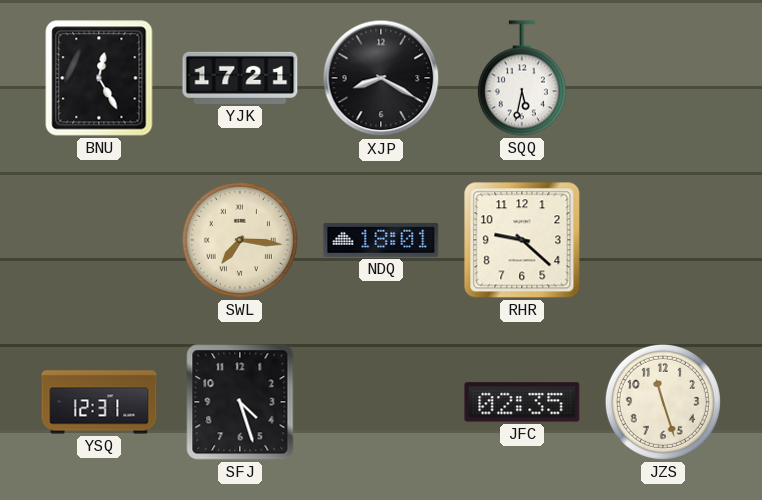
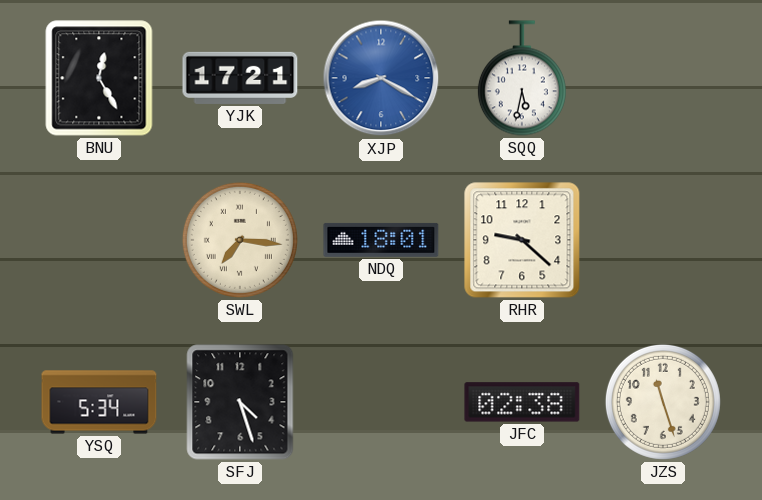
XJP dial: black -> blue
YSQ: 12:31 -> 5:34
JFC: 02:35 -> 02:38
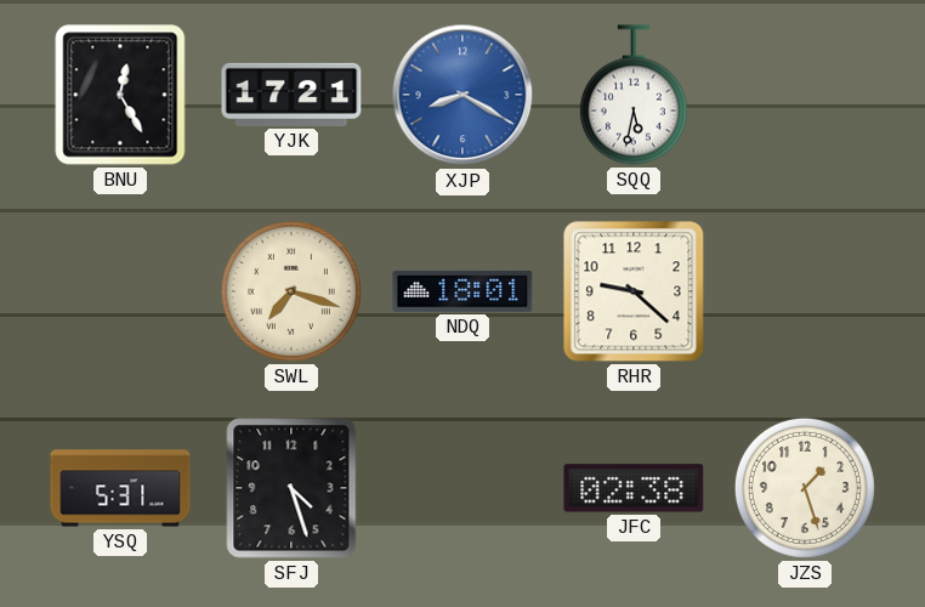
SWL: 7:16 -> 7:18
YSQ: 5:34 -> 5:31
JZS: 11:27 -> 1:27
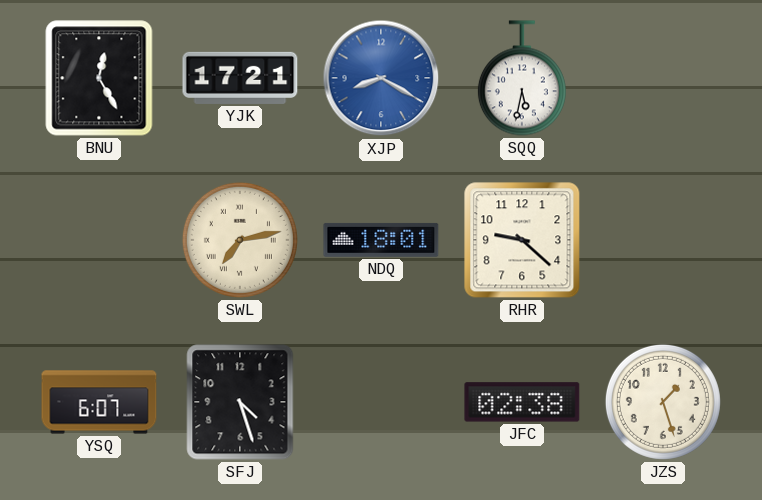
SWL: 7:18 -> 7:13
YSQ: 5:31 -> 6:07
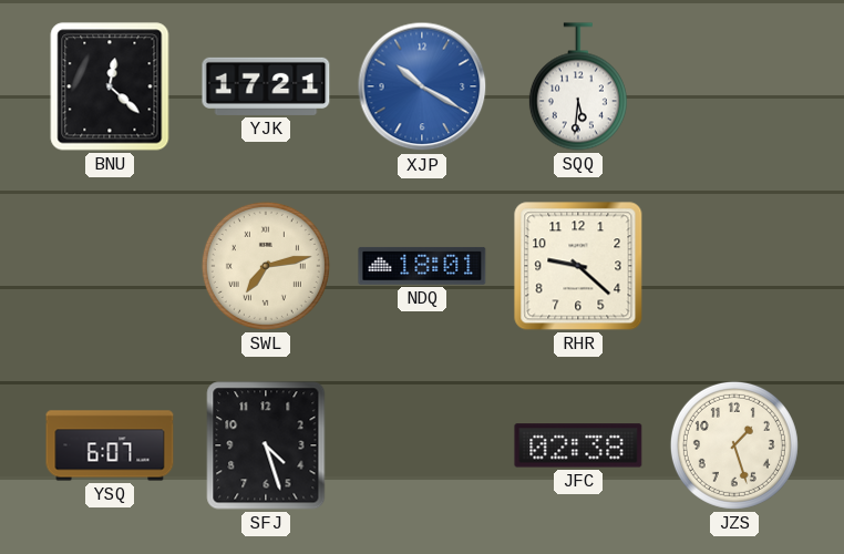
BNU: 12:25 -> 12:22
XJP: 8:20 -> 10:20
SQQ: 5:32 -> 5:31
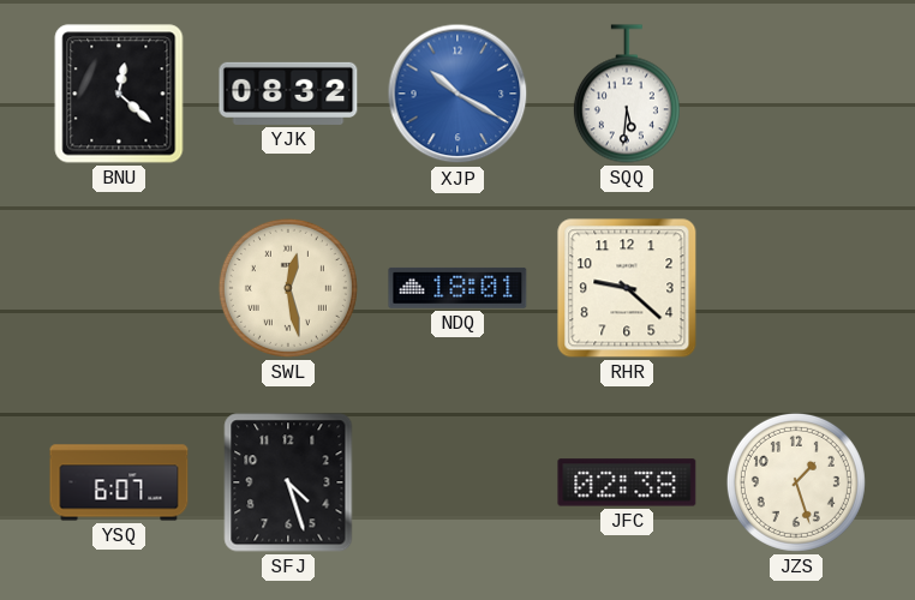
YJK: 17:21 -> 08:32
SWL: 7:13 -> 12:28
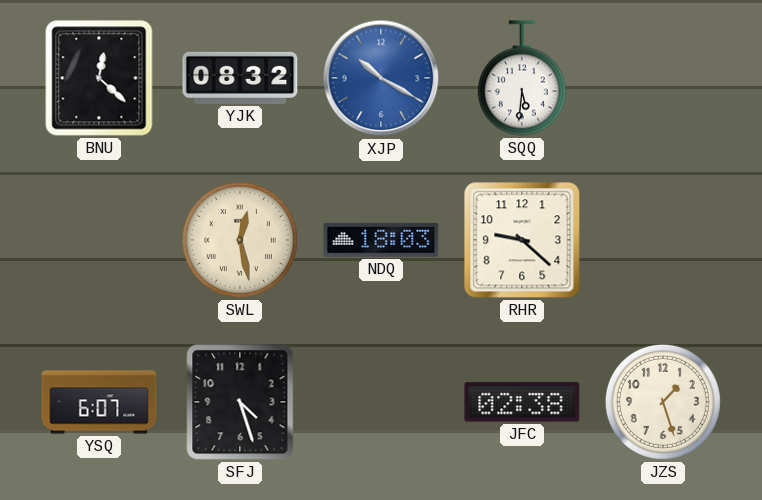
NDQ: 18:01 -> 18:03
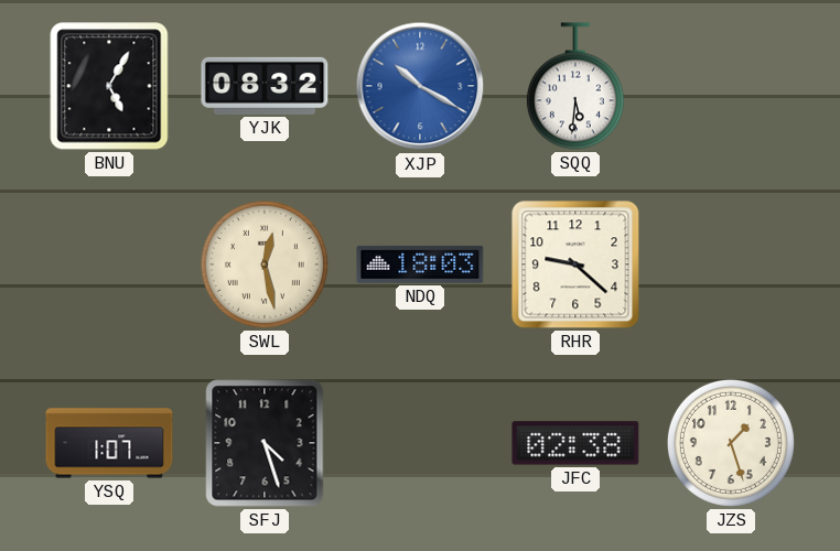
BNU: 12:22 -> 5:05
YSQ: 6:07 -> 1:07
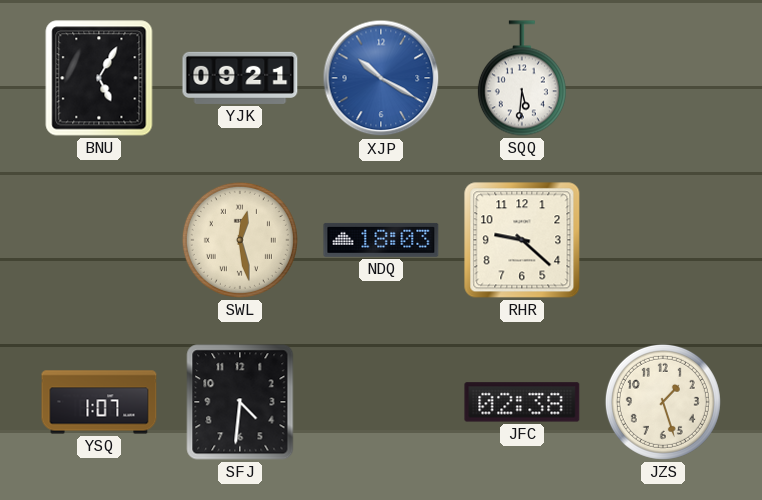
YJK: 08:32 -> 09:21
SFJ: 4:27 -> 4:31
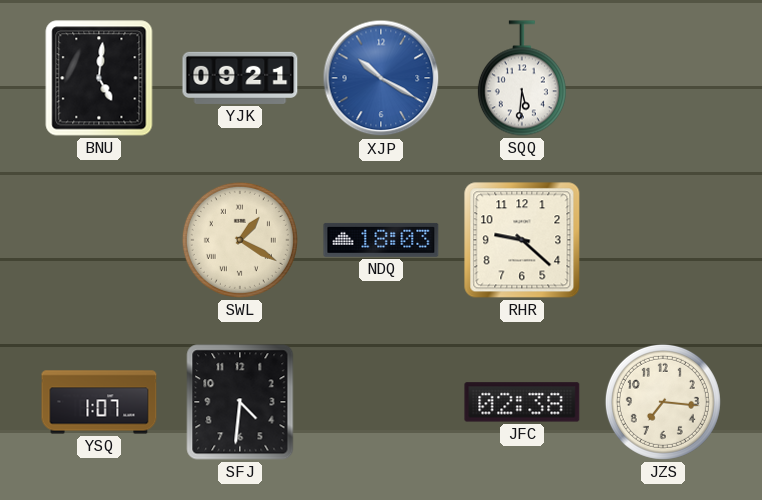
BNU: 5:05 -> 5:01
SWL: 12:28 -> 1:20
JZS: 1:27 -> 7:16
